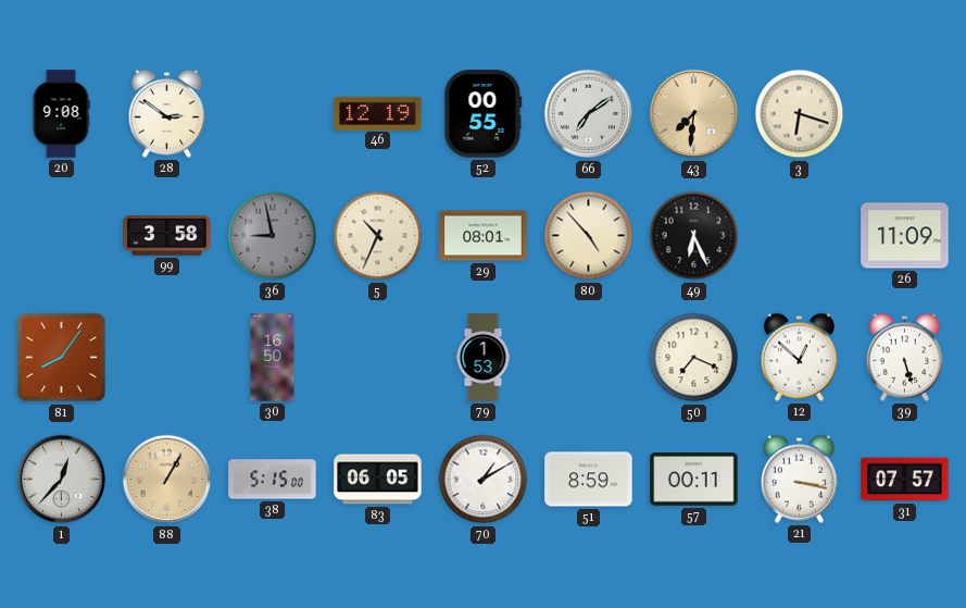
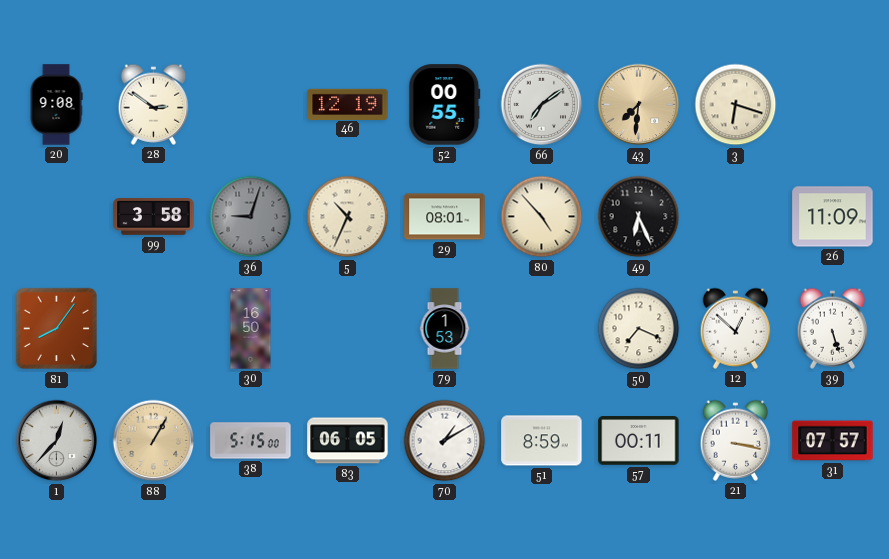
36: 8:58 -> 9:03
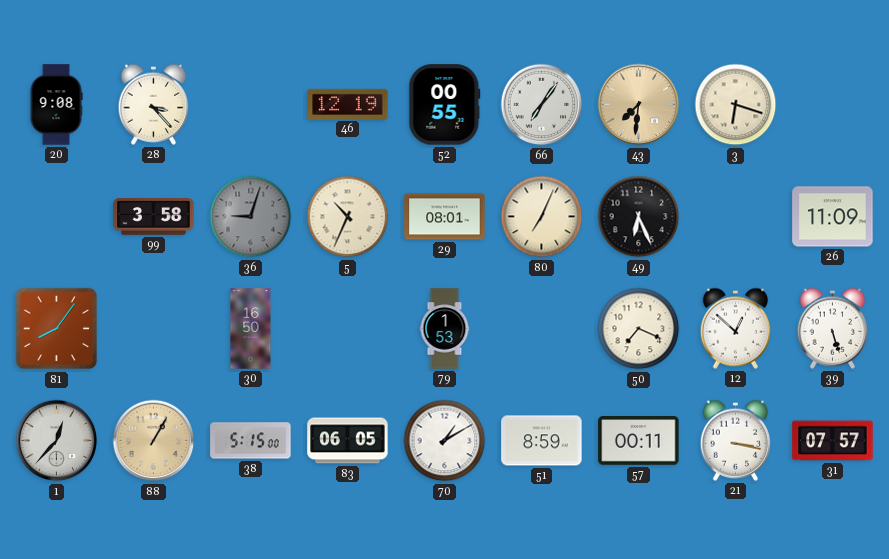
28: 2:51 -> 3:23
66: 7:09 -> 7:06
80: 4:53 -> 7:04
